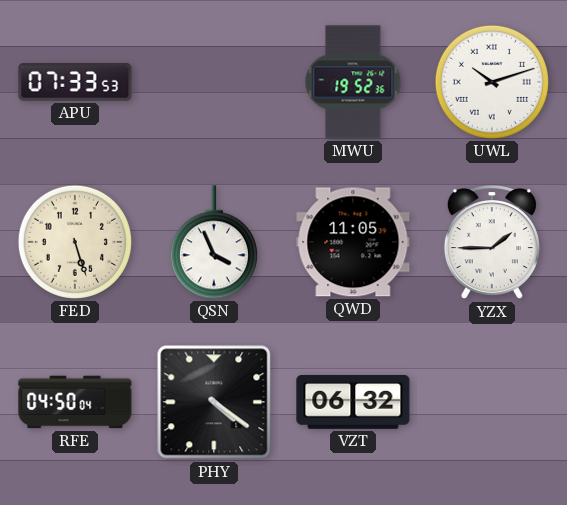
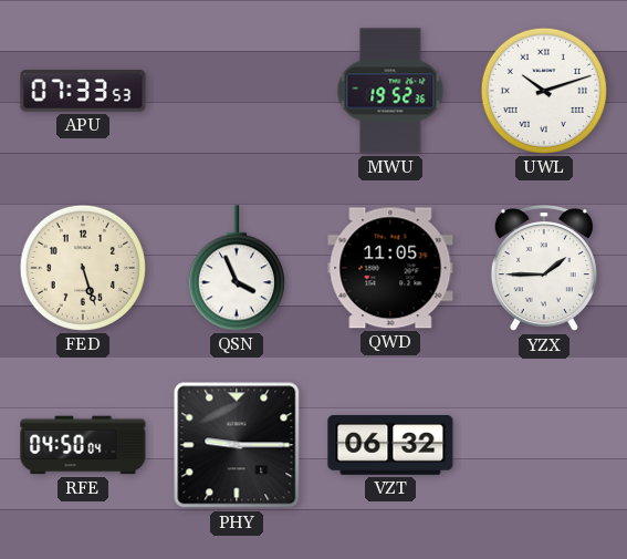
PHY: 4:21 -> 9:15
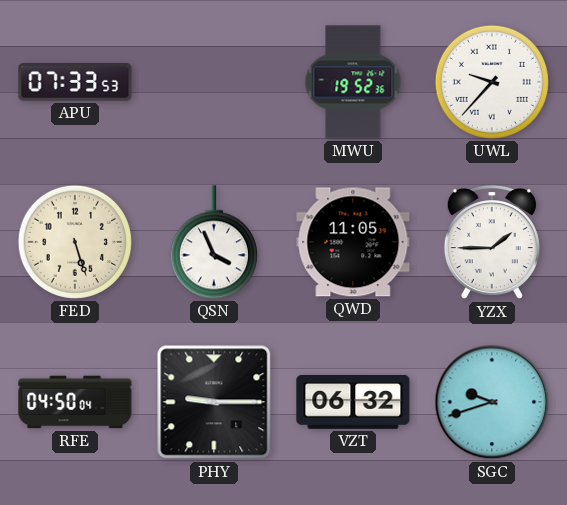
UWL: 10:12 -> 9:37
SGC: none -> 9:42
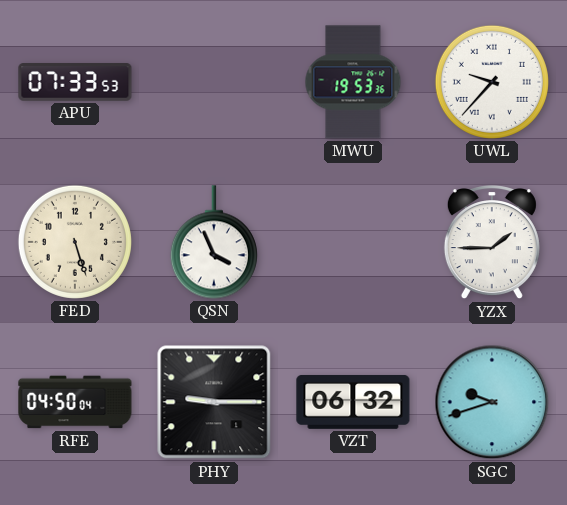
MWU: 19:52 -> 19:53
QWD: 11:05 -> none
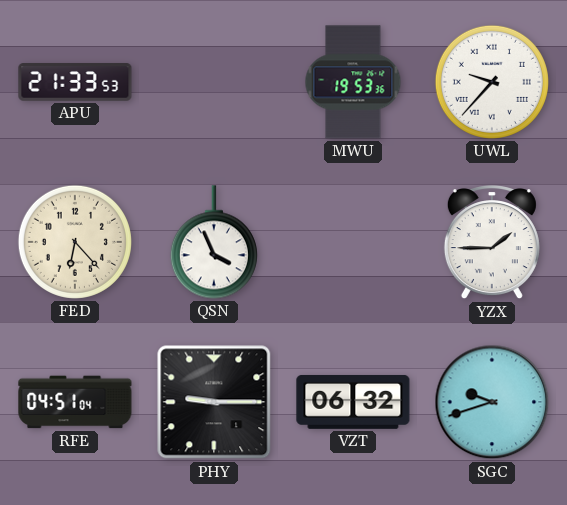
APU: 07:33 -> 21:33
FED: 5:27 -> 6:23
RFE: 04:50 -> 04:51
